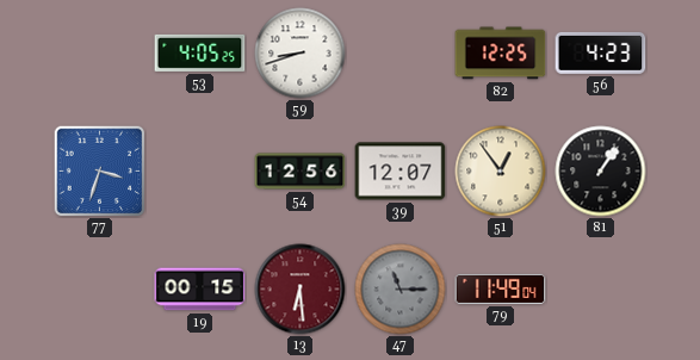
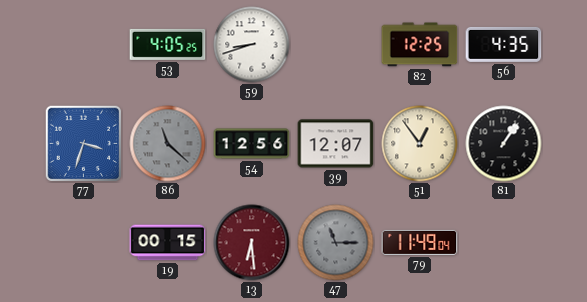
56: 4:23 -> 4:35
86: none -> 11:22
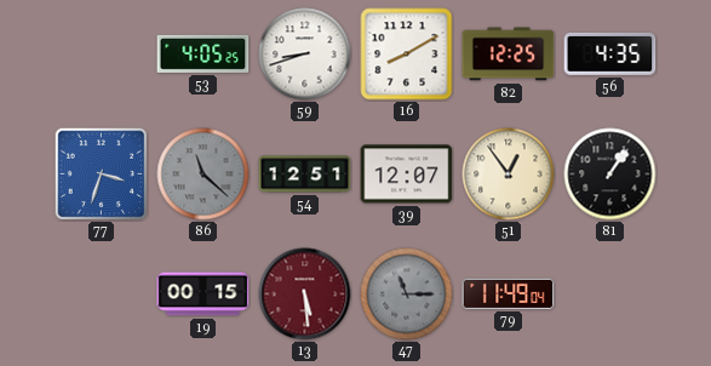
16: none -> 8:10
54: 12:56 -> 12:51
13: 6:29 -> 5:29
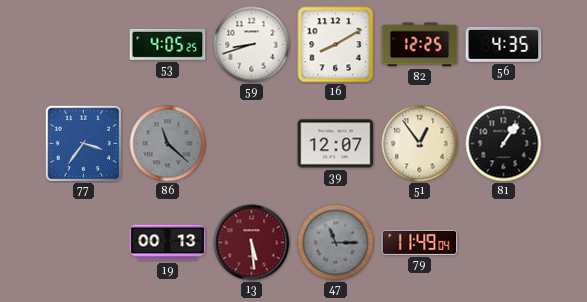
77: 3:33 -> 3:36
54: 12:51 -> none
19: 00:15 -> 00:13
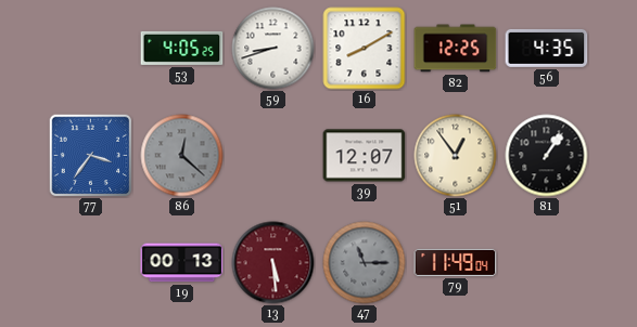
86: 11:22 -> 12:22
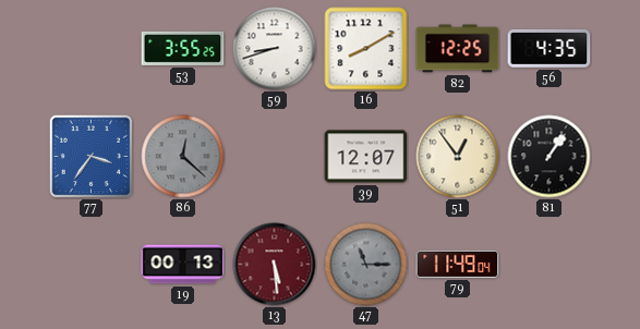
53: 4:05 -> 3:55
